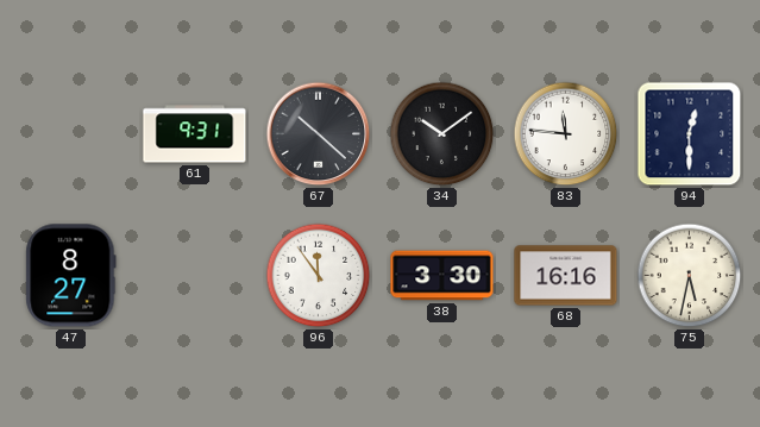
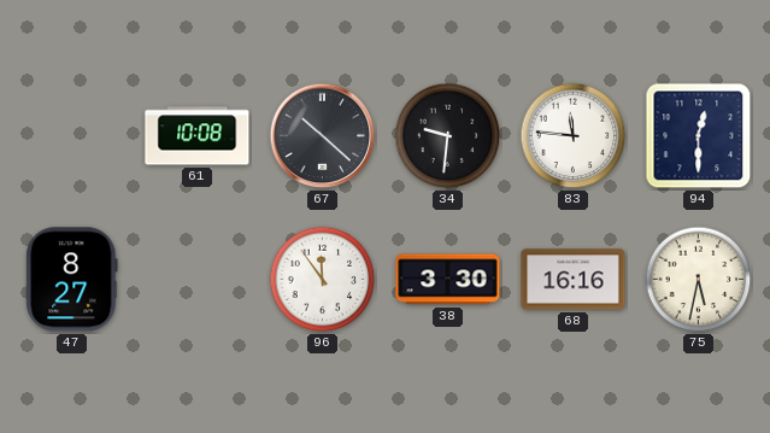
61: 9:31 -> 10:08
34: 10:09 -> 9:31
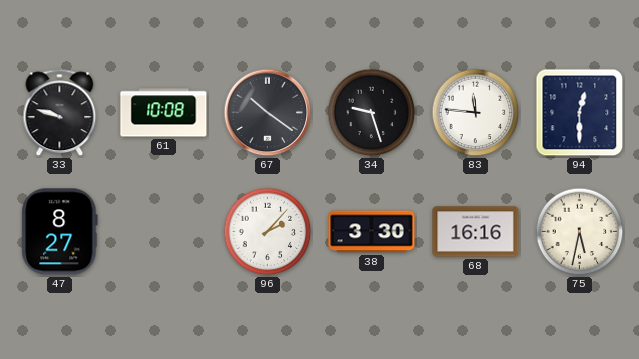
33: none -> 9:48
67: 10:22 -> 10:21
34: 9:31 -> 9:27
96: 11:54 -> 2:07
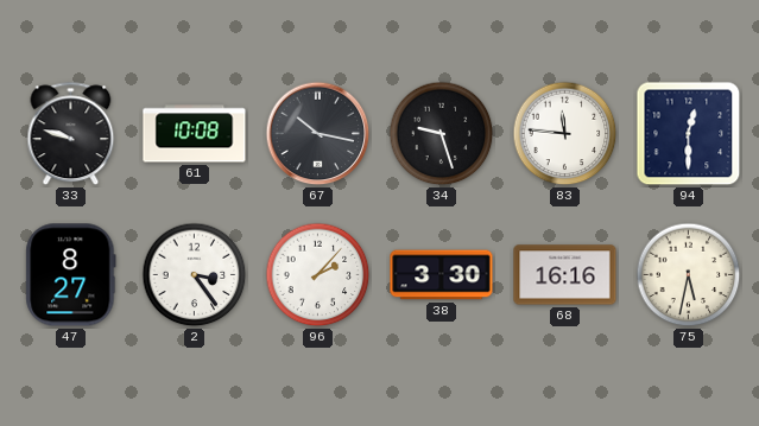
67: 10:21 -> 10:17
2: none -> 3:24
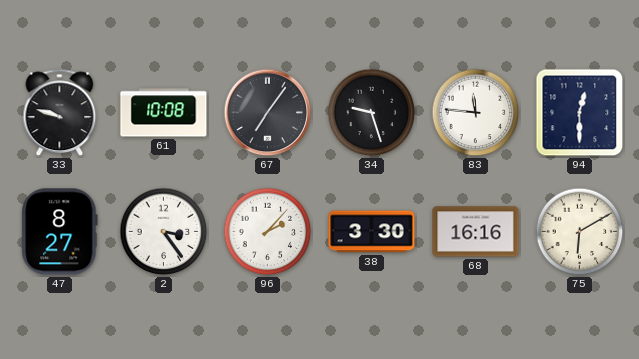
67: 10:17 -> 7:06
75: 5:32 -> 6:10
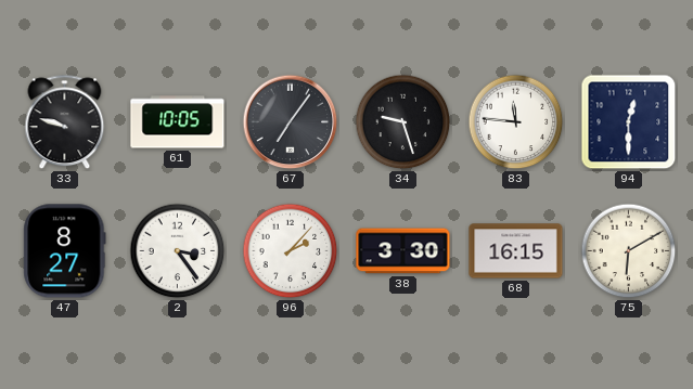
61: 10:08 -> 10:05
68: 16:16 -> 16:15
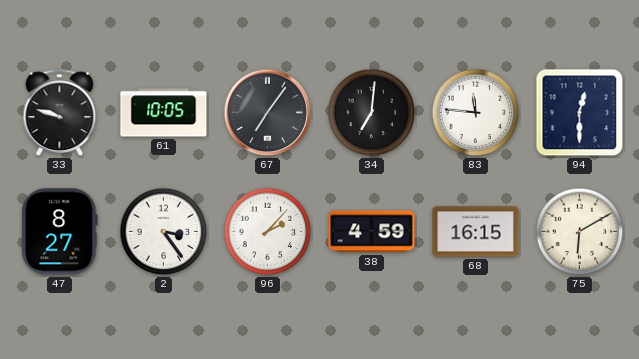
34: 9:27 -> 7:01
38: 3:30 -> 4:59
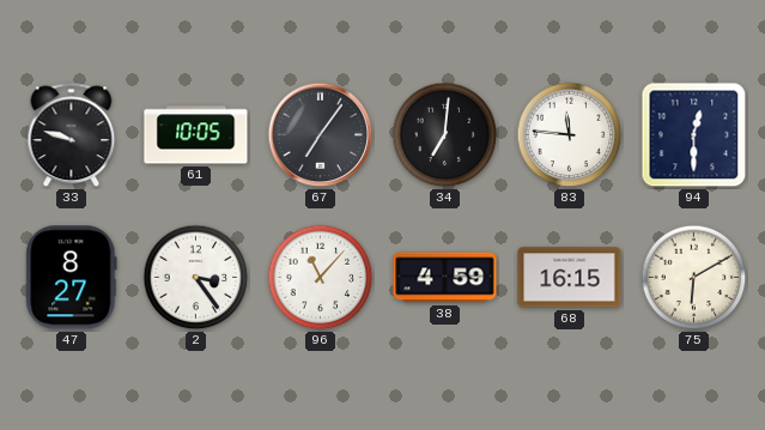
96: 2:07 -> 11:07
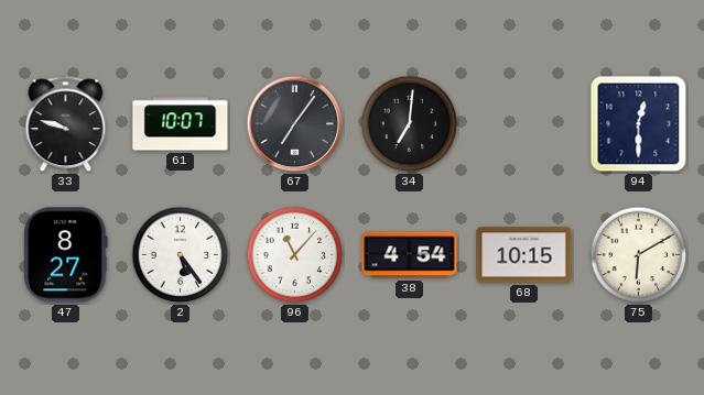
61: 10:05 -> 10:07
83: 11:46 -> none
2: 3:24 -> 5:24
38: 4:59 -> 4:54
68: 16:15 -> 10:15
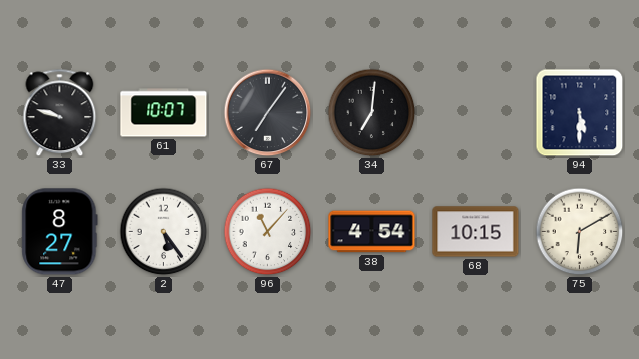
94: 12:30 -> 5:30
